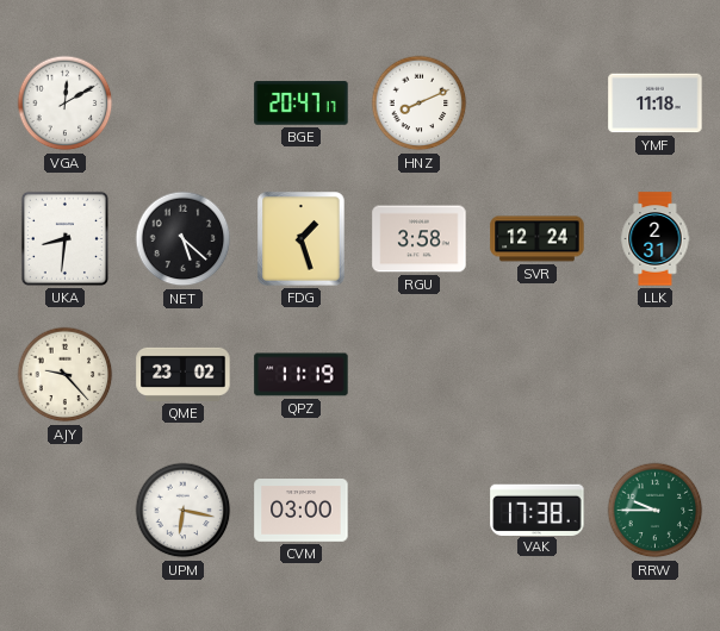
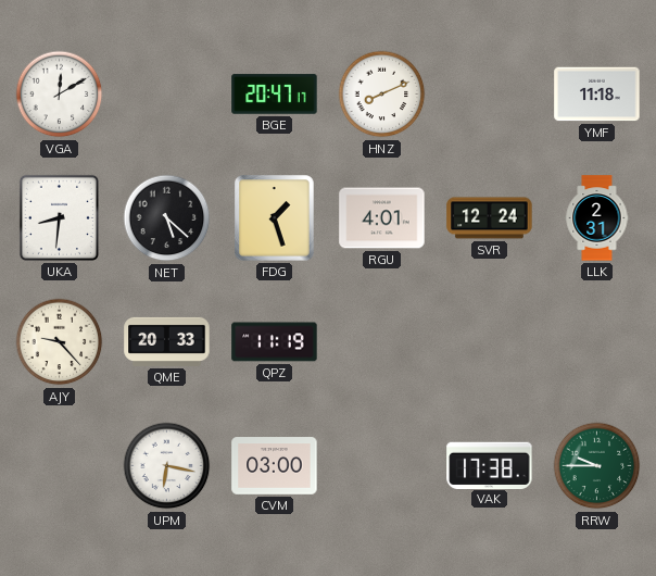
RGU: 3:58 -> 4:01
QME: 23:02 -> 20:33
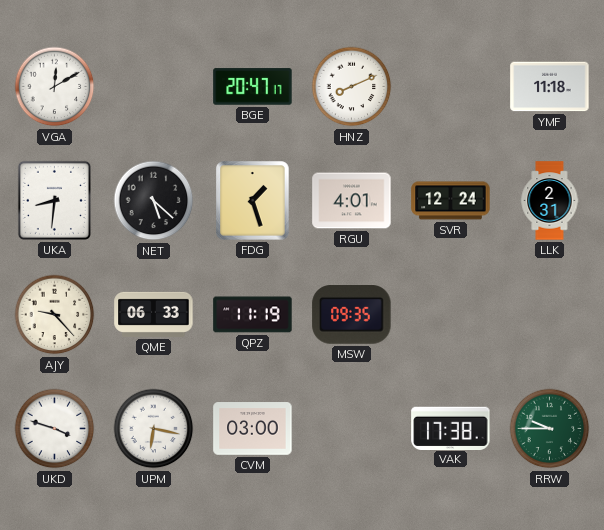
QME: 20:33 -> 06:33
MSW: none -> 09:35
UKD: none -> 3:48
